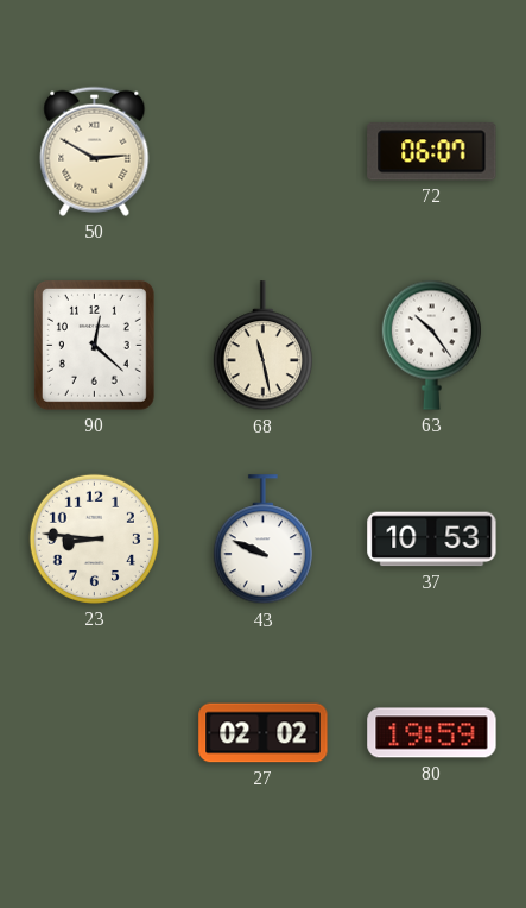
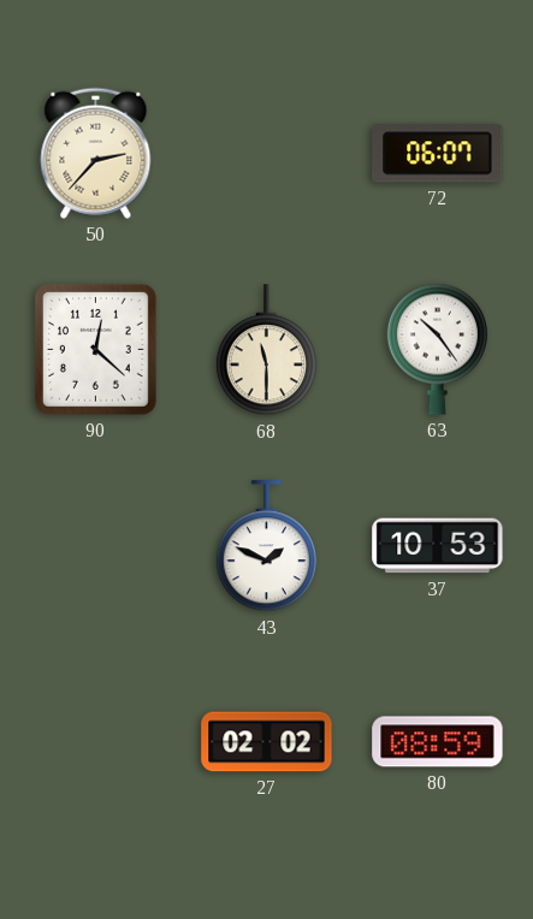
50: 2:50 -> 2:37
68: 11:28 -> 11:30
23: 8:46 -> none
43: 9:49 -> 1:49
80: 19:59 -> 08:59
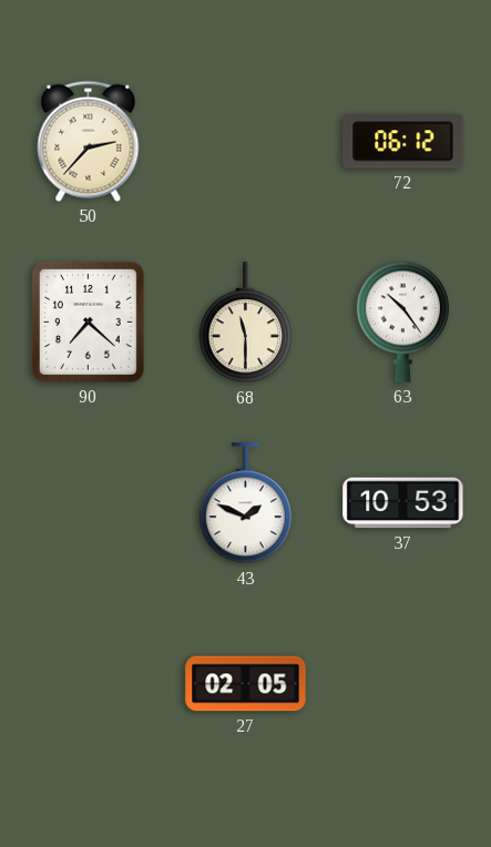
72: 06:07 -> 06:12
90: 12:22 -> 7:22
27: 02:02 -> 02:05
80: 08:59 -> none
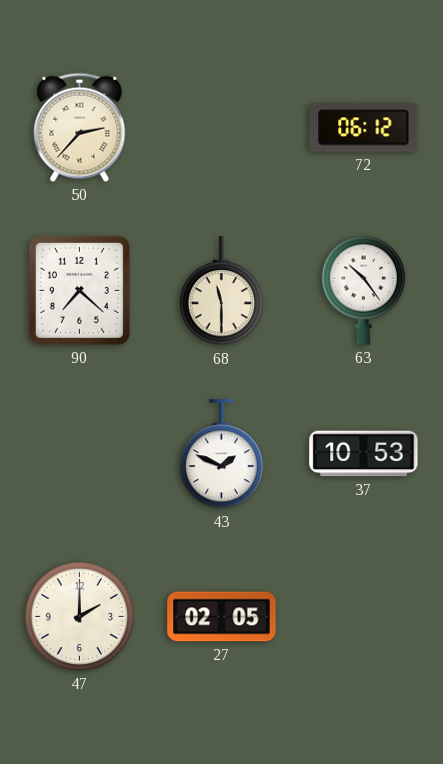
47: none -> 2:00
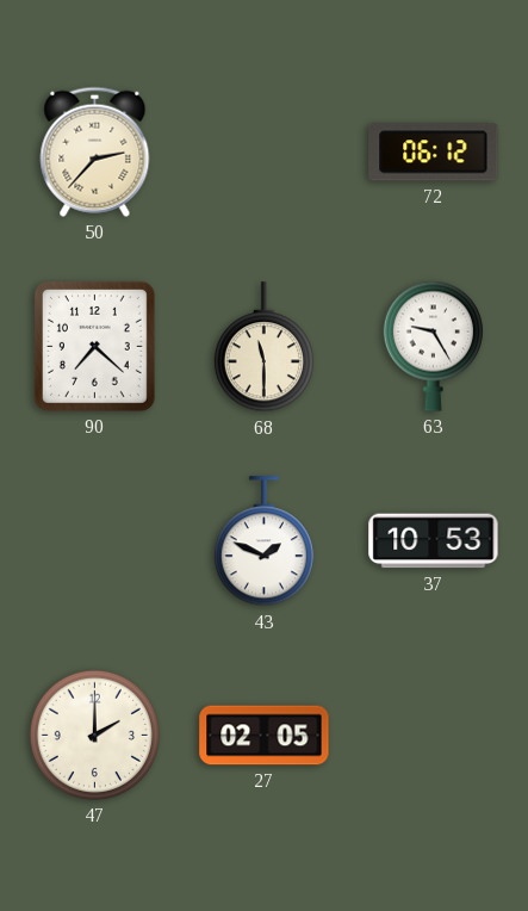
63: 10:24 -> 9:25
